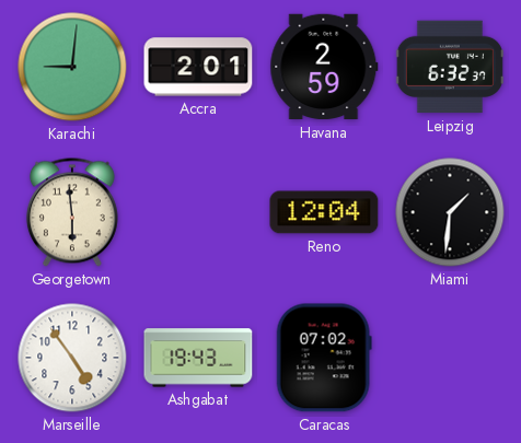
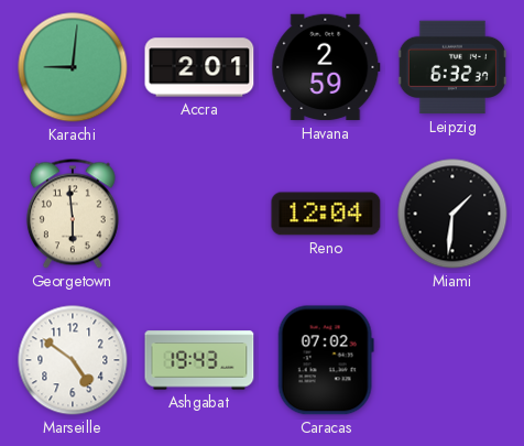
Marseille: 4:54 -> 4:51
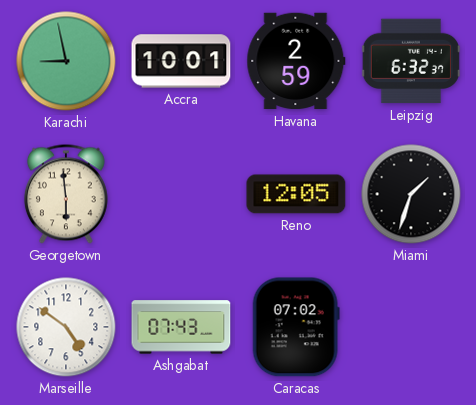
Karachi: 9:01 -> 8:58
Accra: 2:01 -> 10:01
Reno: 12:04 -> 12:05
Miami: 1:31 -> 1:33
Ashgabat: 19:43 -> 07:43
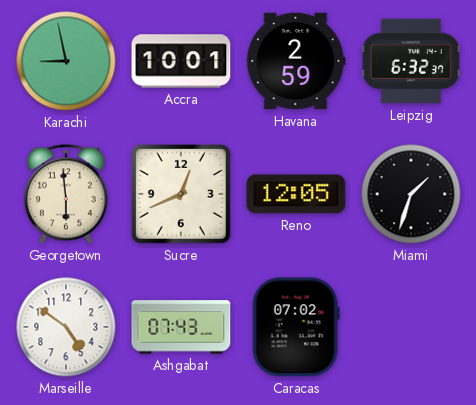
Sucre: none -> 12:41
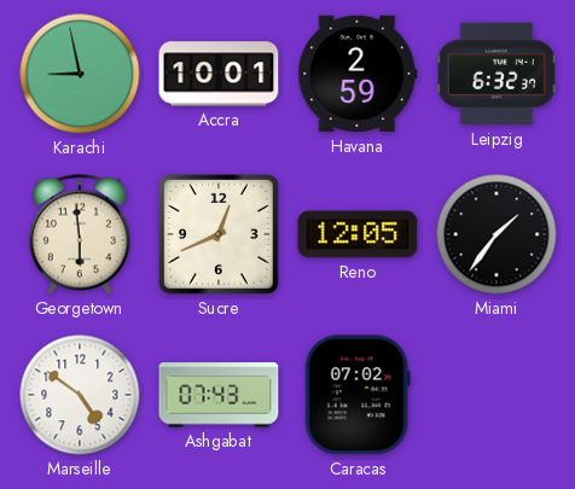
Miami: 1:33 -> 1:36
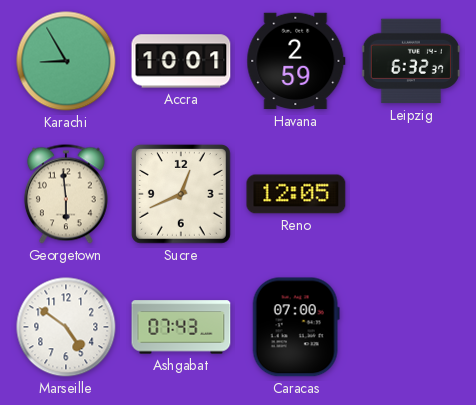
Karachi: 8:58 -> 8:55
Miami: 1:36 -> none
Caracas: 07:02 -> 07:00
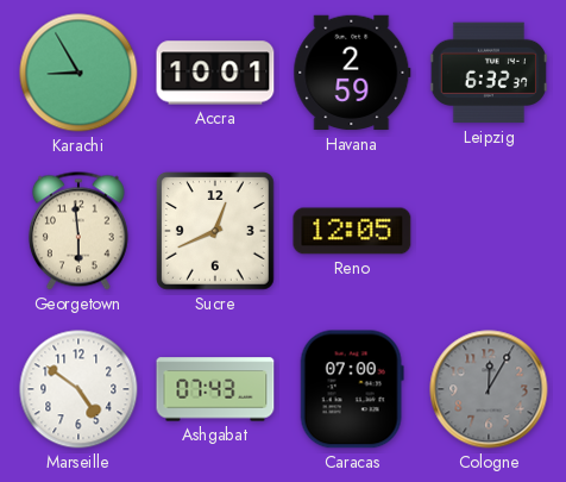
Cologne: none -> 12:05
